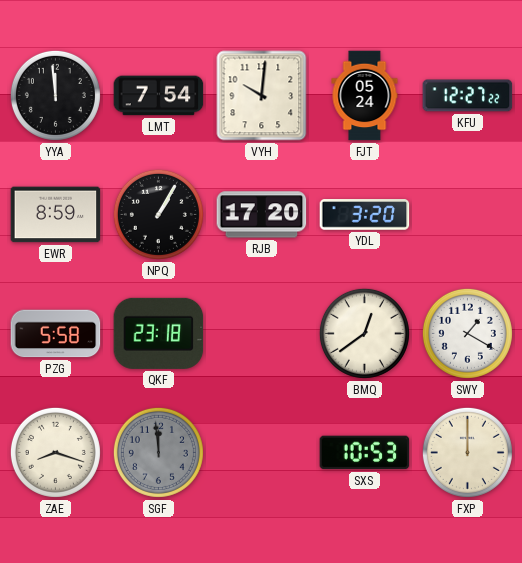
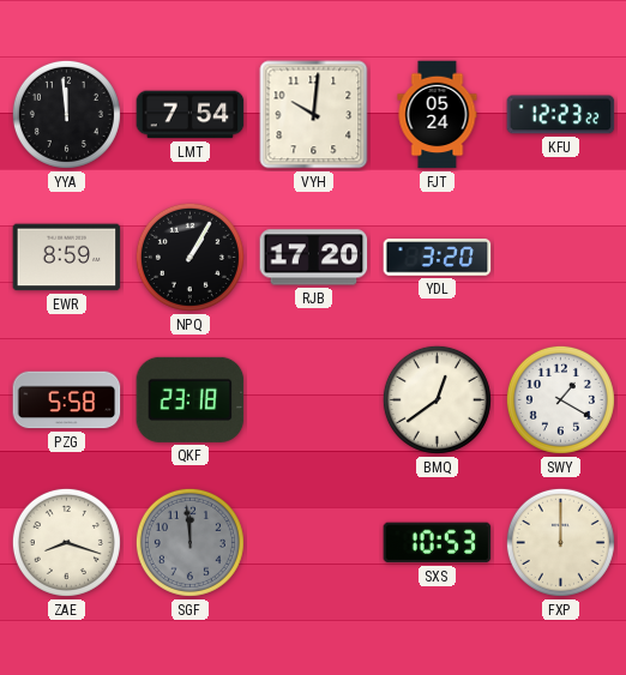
KFU: 12:27 -> 12:23
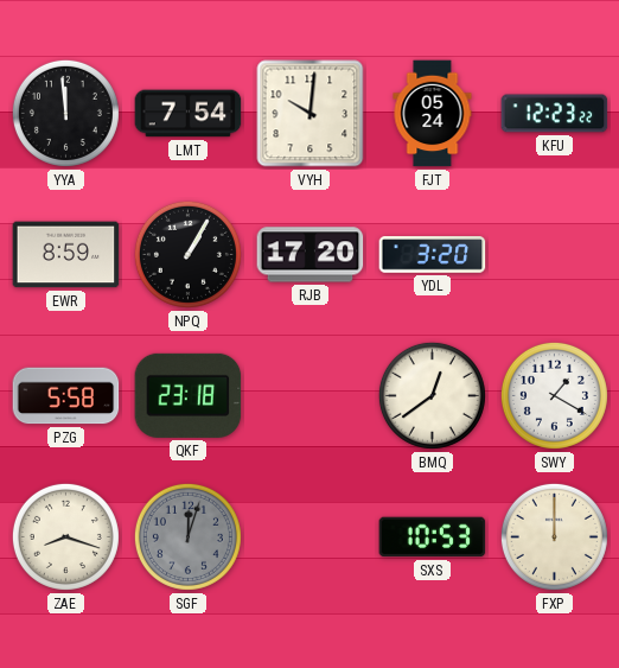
SGF: 11:59 -> 12:03
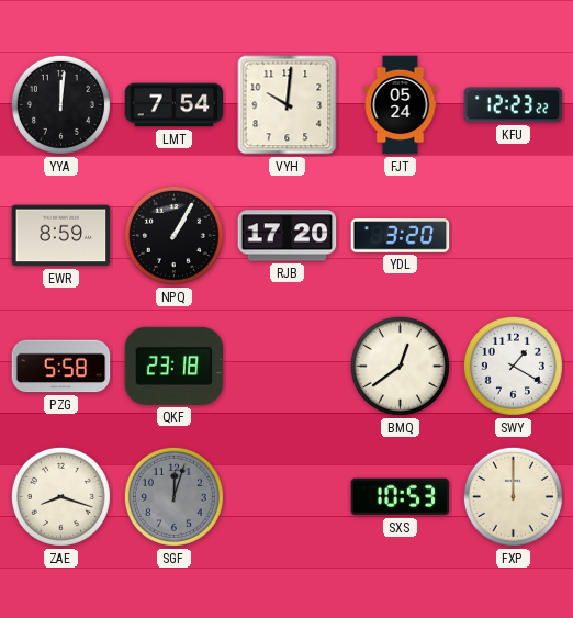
YYA: 11:59 -> 12:01
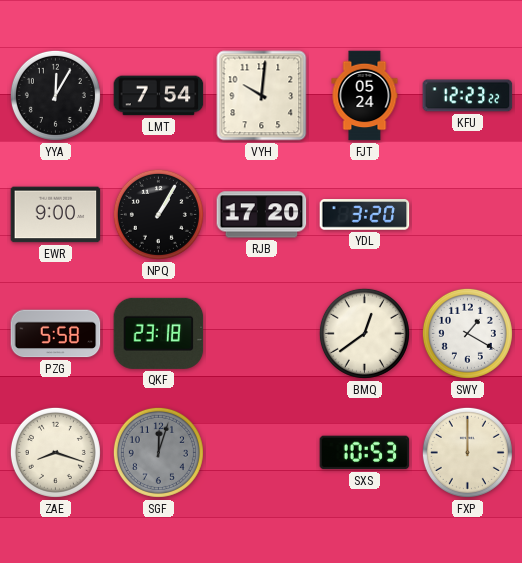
YYA: 12:01 -> 12:05
EWR: 8:59 -> 9:00
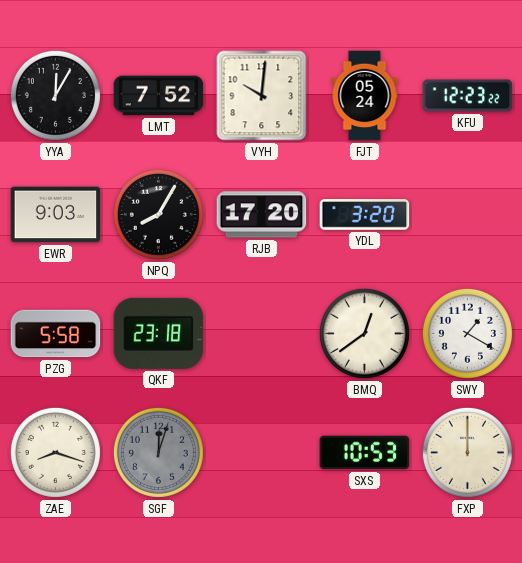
LMT: 7:54 -> 7:52
EWR: 9:00 -> 9:03
NPQ: 1:05 -> 8:05
